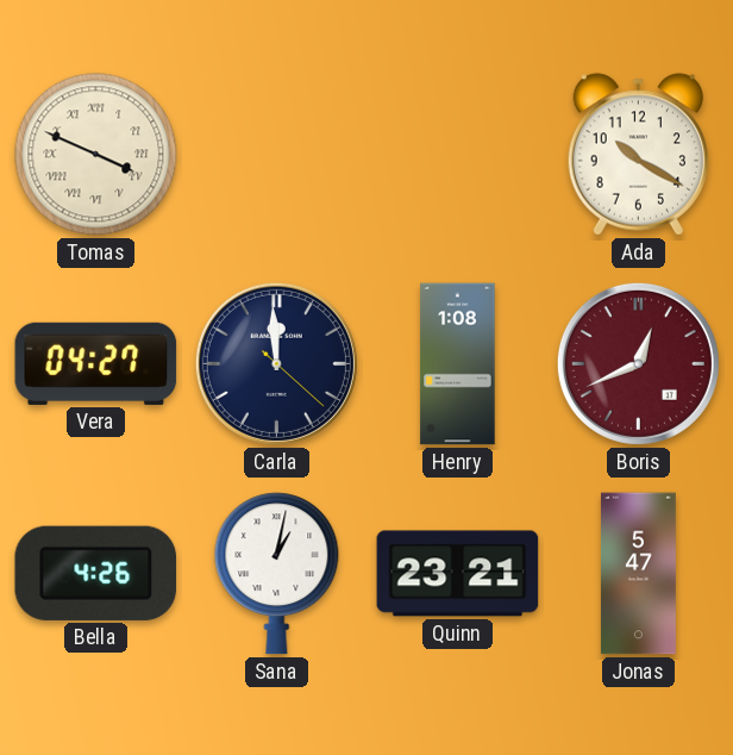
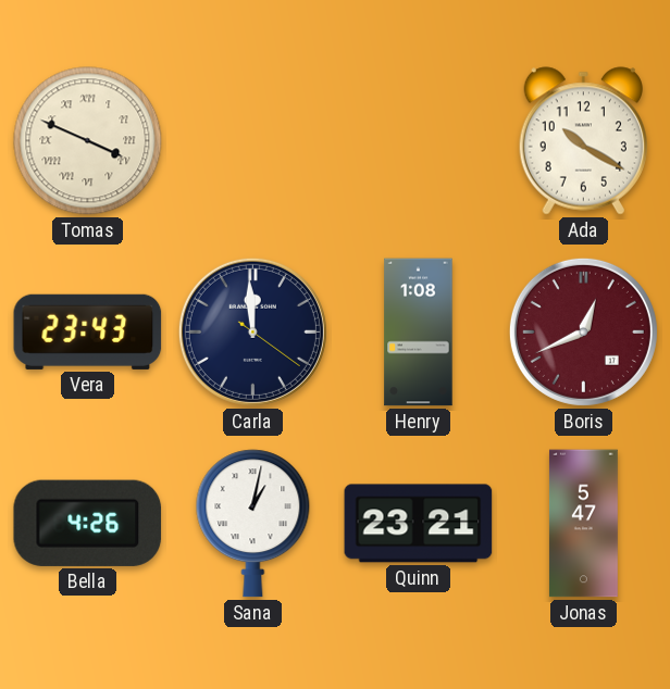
Vera: 04:27 -> 23:43
Carla: 11:59:22 -> 11:59:21
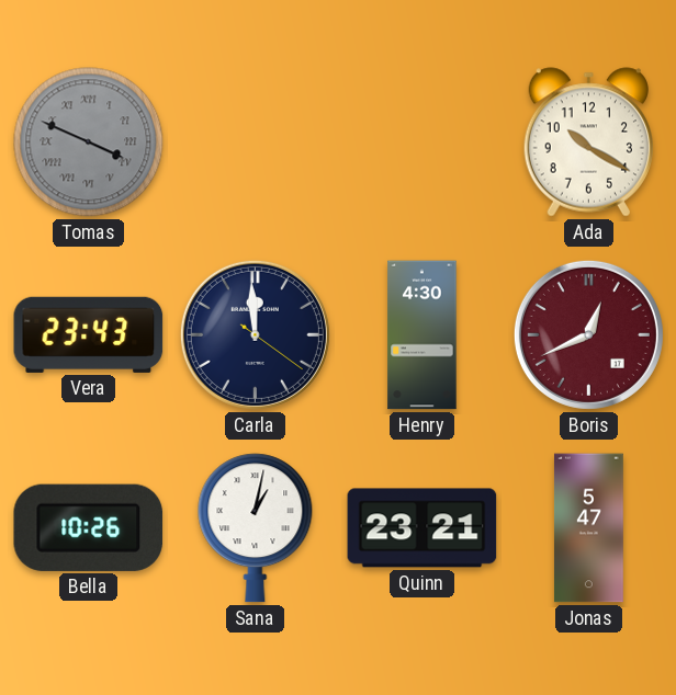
Tomas dial: cream -> grey
Henry: 1:08 -> 4:30
Bella: 4:26 -> 10:26
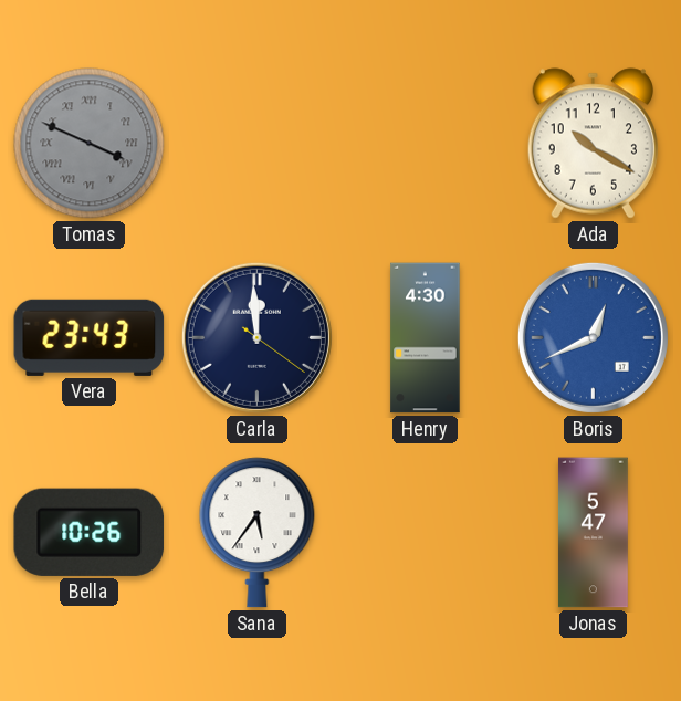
Boris dial: burgundy -> blue
Sana: 1:02 -> 5:36
Quinn: 23:21 -> none
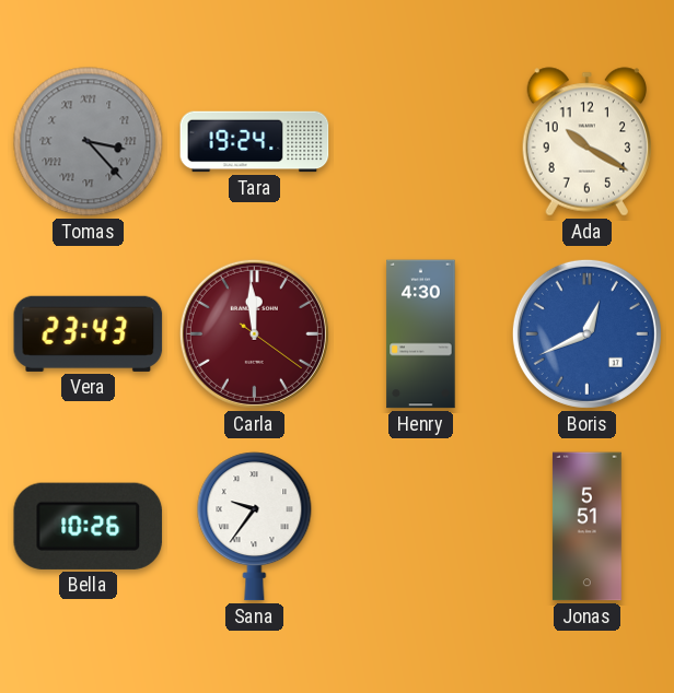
Tomas: 3:49 -> 3:23
Tara: none -> 19:24
Carla dial: navy -> burgundy
Sana: 5:36 -> 9:36
Jonas: 5:47 -> 5:51
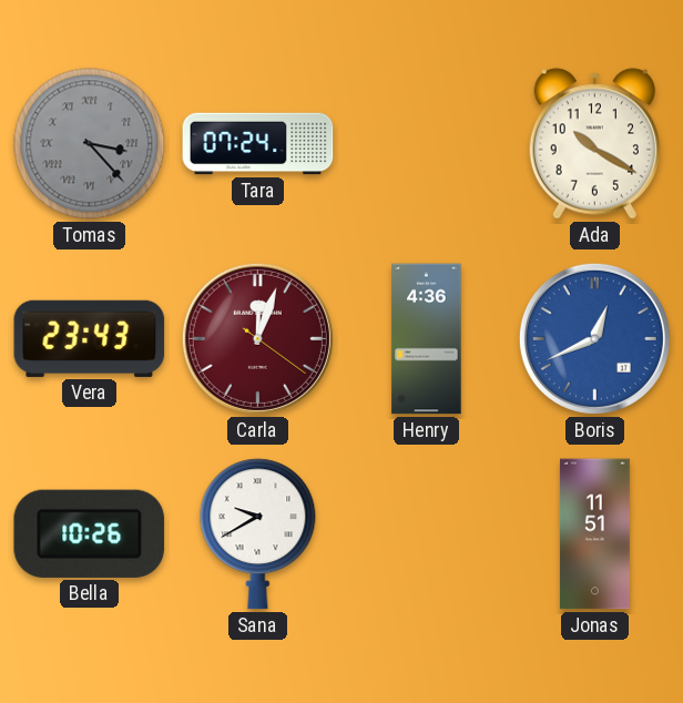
Tara: 19:24 -> 07:24
Carla: 11:59 -> 12:03
Henry: 4:30 -> 4:36
Sana: 9:36 -> 9:40
Jonas: 5:51 -> 11:51
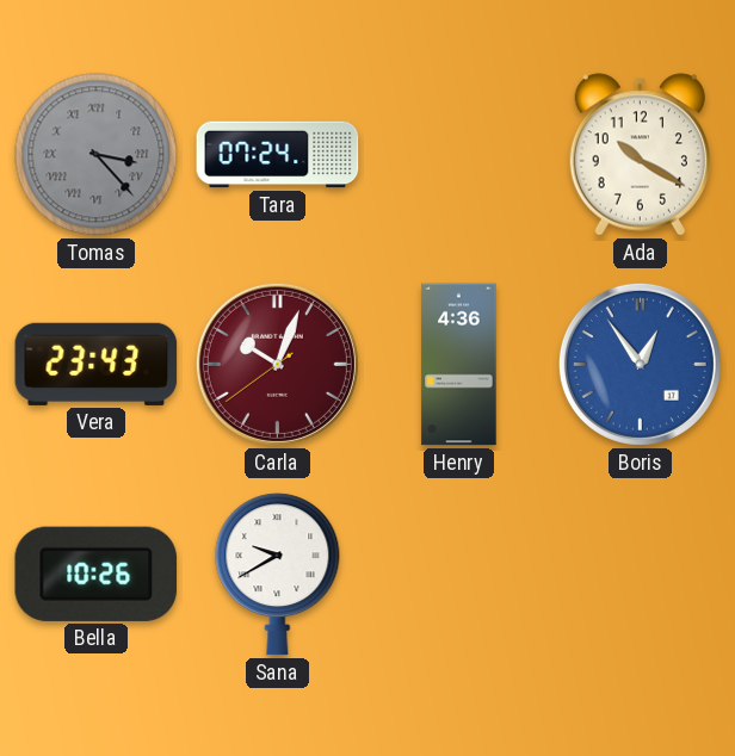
Carla: 12:03 -> 10:03
Boris: 12:41 -> 12:54
Jonas: 11:51 -> none
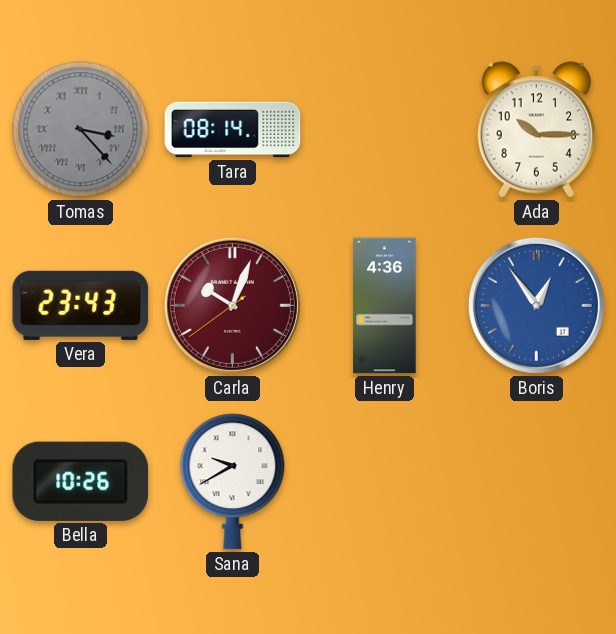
Tara: 07:24 -> 08:14
Ada: 10:20 -> 10:15
